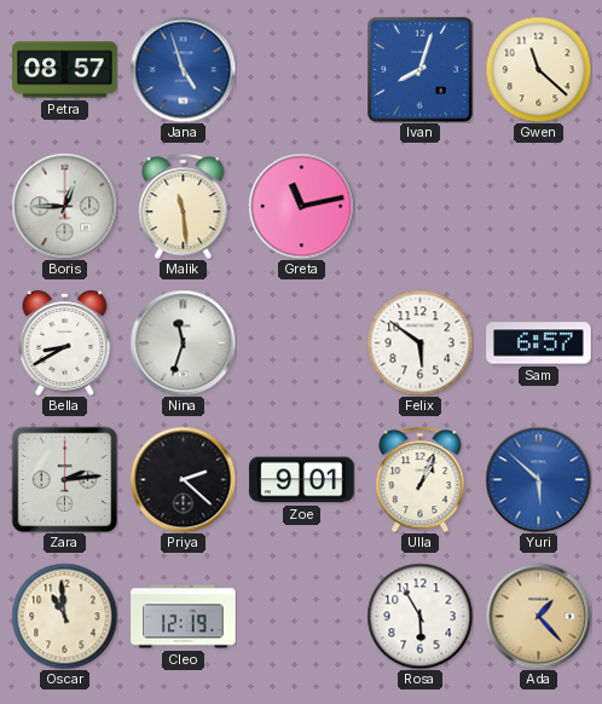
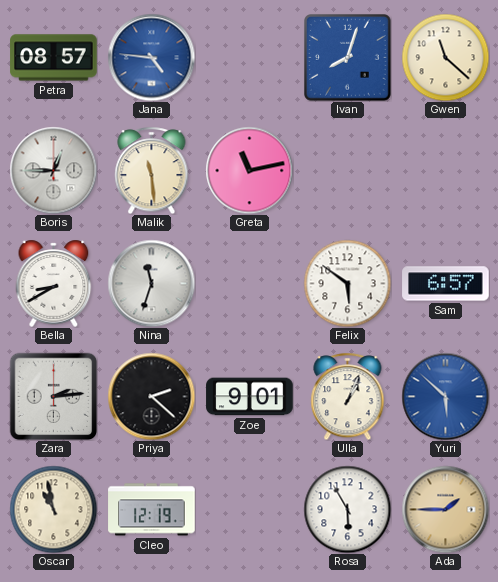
Jana: 4:57 -> 4:46
Oscar: 10:59 -> 10:58
Ada: 1:23 -> 1:45
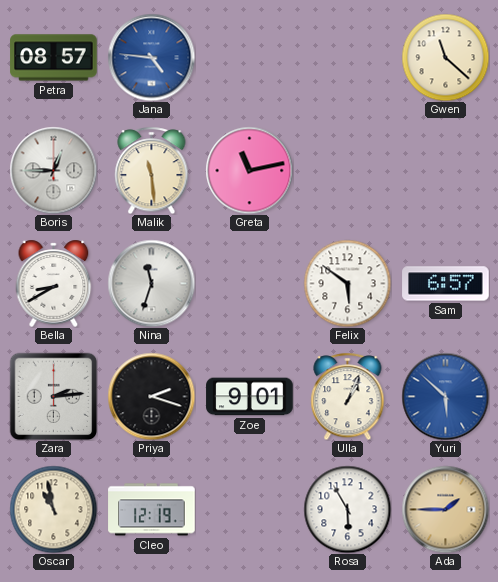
Ivan: 8:03 -> none
Priya: 2:22 -> 2:18
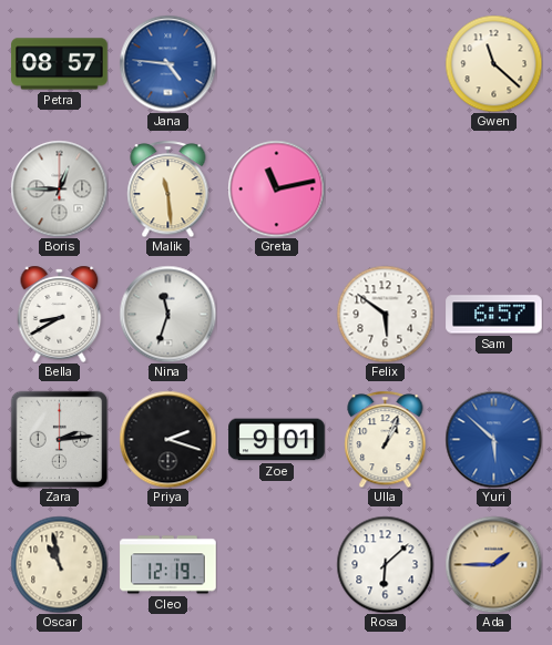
Rosa: 5:55 -> 6:08
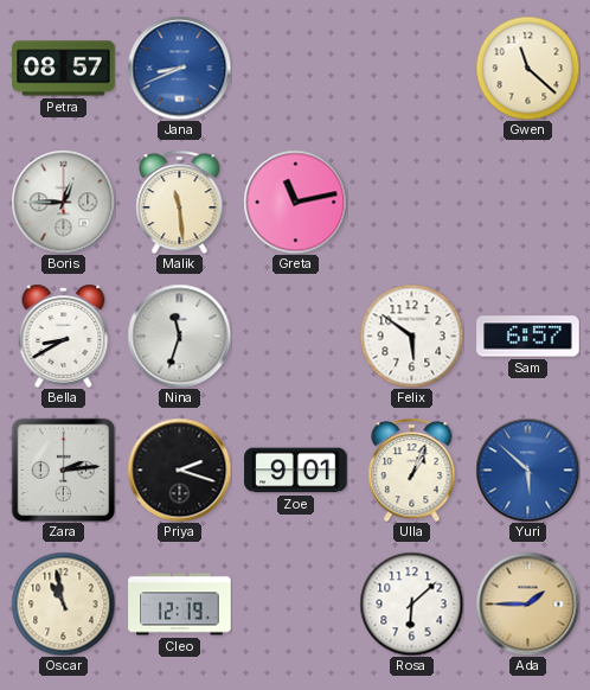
Jana: 4:46 -> 8:41
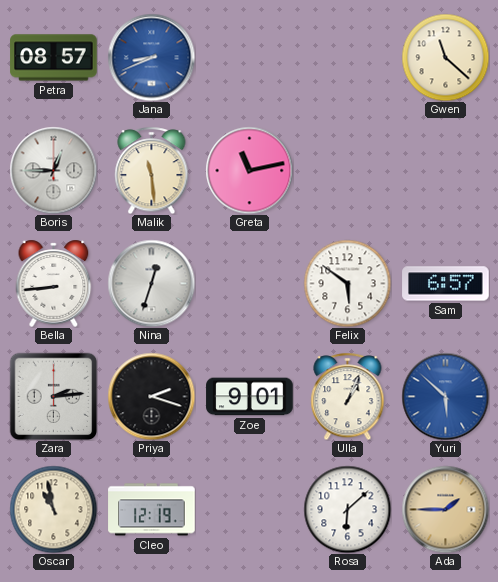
Bella: 8:40 -> 8:44
Nina: 11:33 -> 12:33
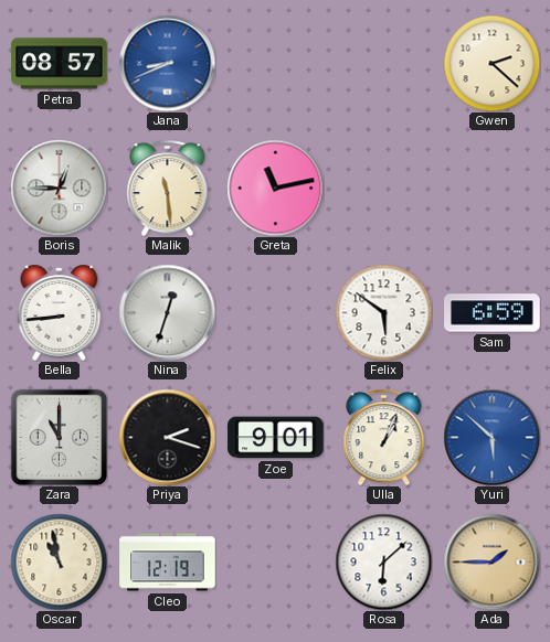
Gwen: 11:22 -> 2:22
Sam: 6:57 -> 6:59
Zara: 2:14 -> 11:00
